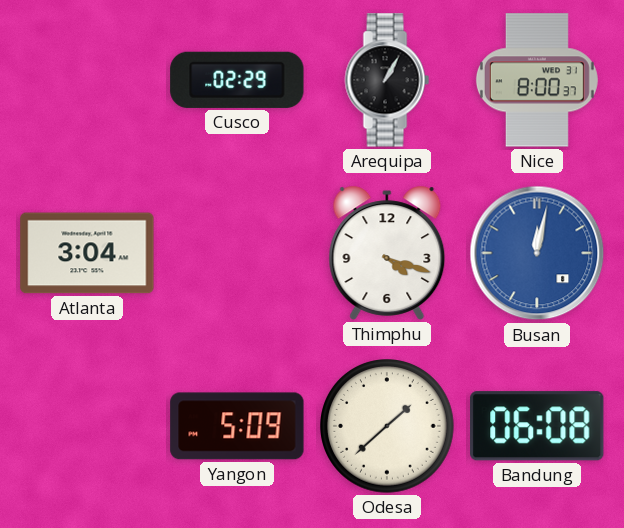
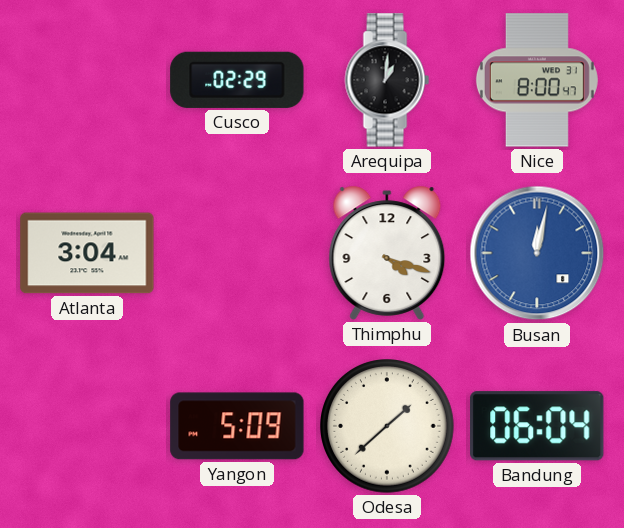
Arequipa: 1:05 -> 1:01
Nice: 8:00:37 -> 8:00:47
Bandung: 06:08 -> 06:04
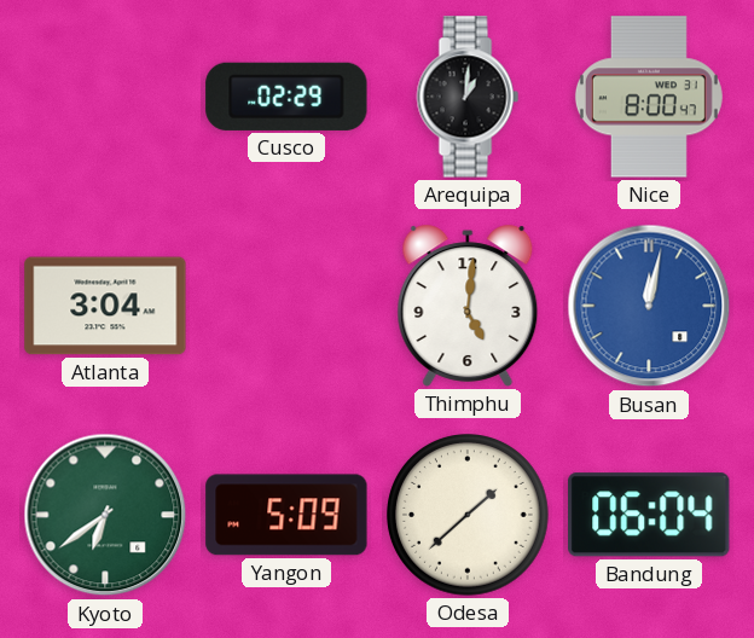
Thimphu: 4:18 -> 5:01
Kyoto: none -> 6:39
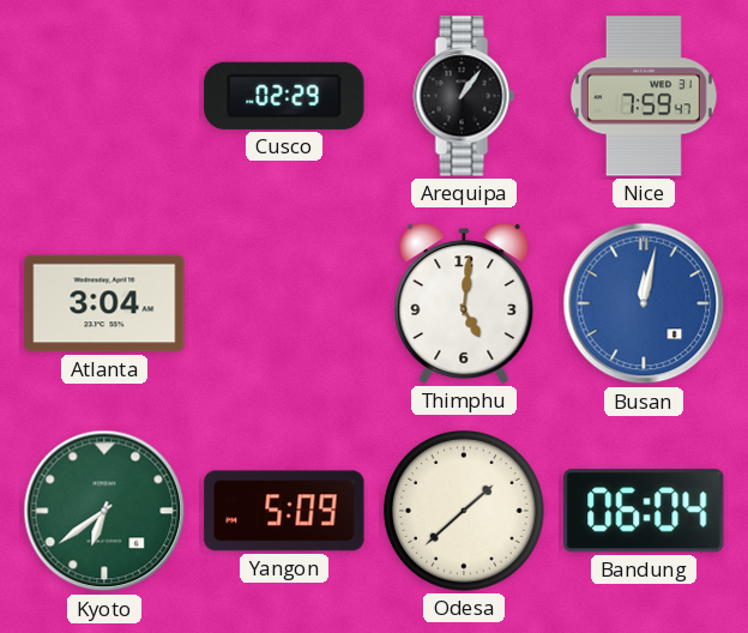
Arequipa: 1:01 -> 1:06
Nice: 8:00 -> 7:59
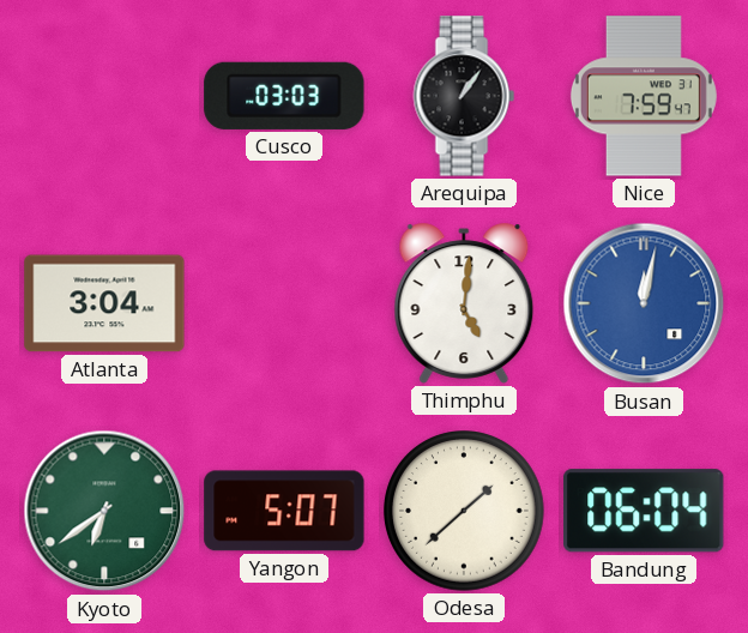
Cusco: 02:29 -> 03:03
Yangon: 5:09 -> 5:07
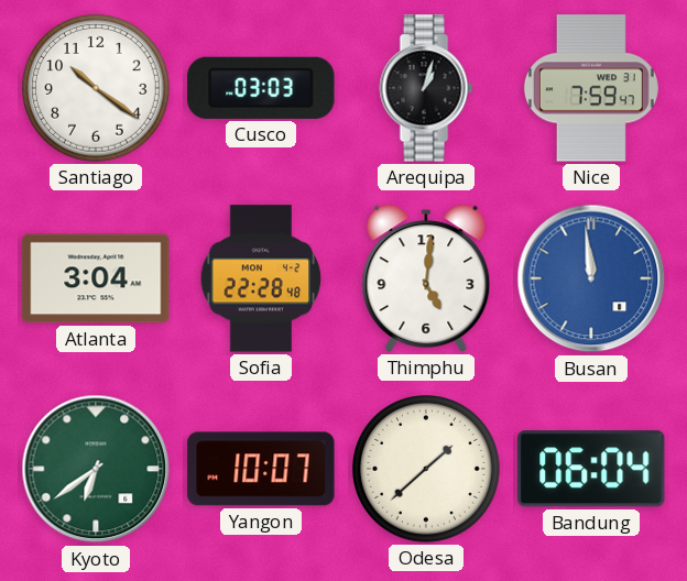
Santiago: none -> 10:21
Arequipa: 1:06 -> 1:03
Sofia: none -> 22:28
Busan: 12:02 -> 11:59
Yangon: 5:07 -> 10:07
